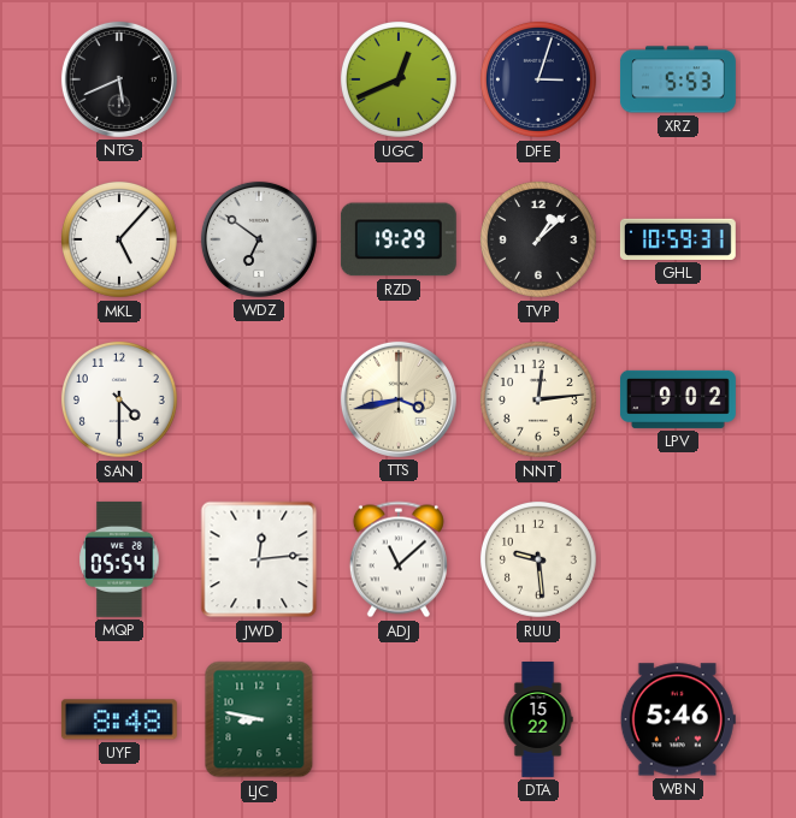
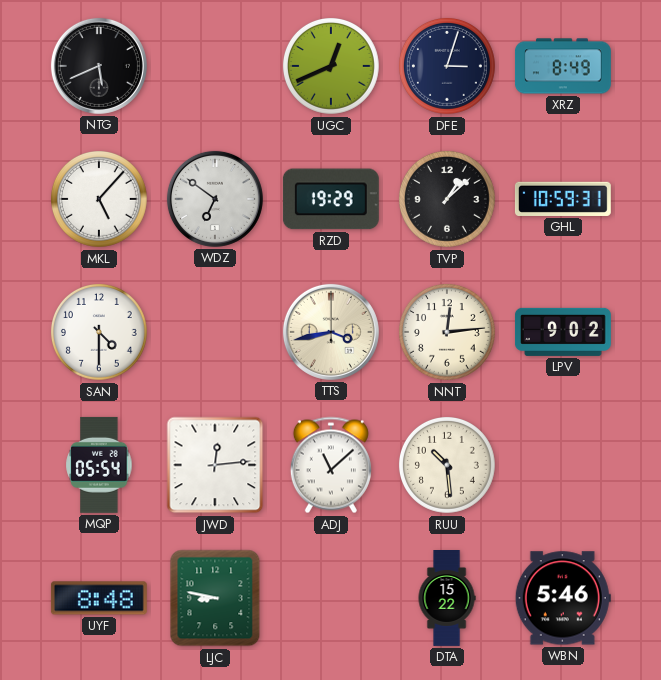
XRZ: 5:53 -> 8:49
RUU: 9:29 -> 10:29
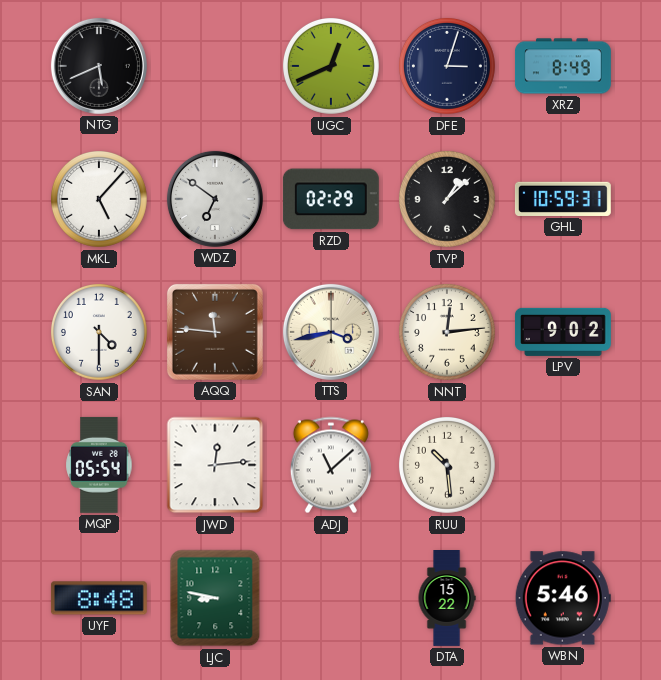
RZD: 19:29 -> 02:29
AQQ: none -> 11:46
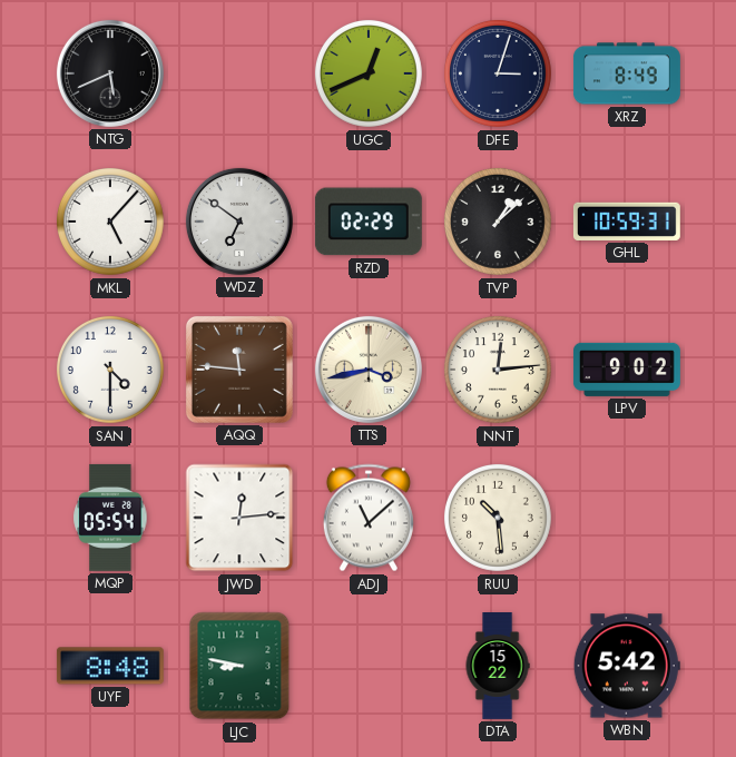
WBN: 5:46 -> 5:42
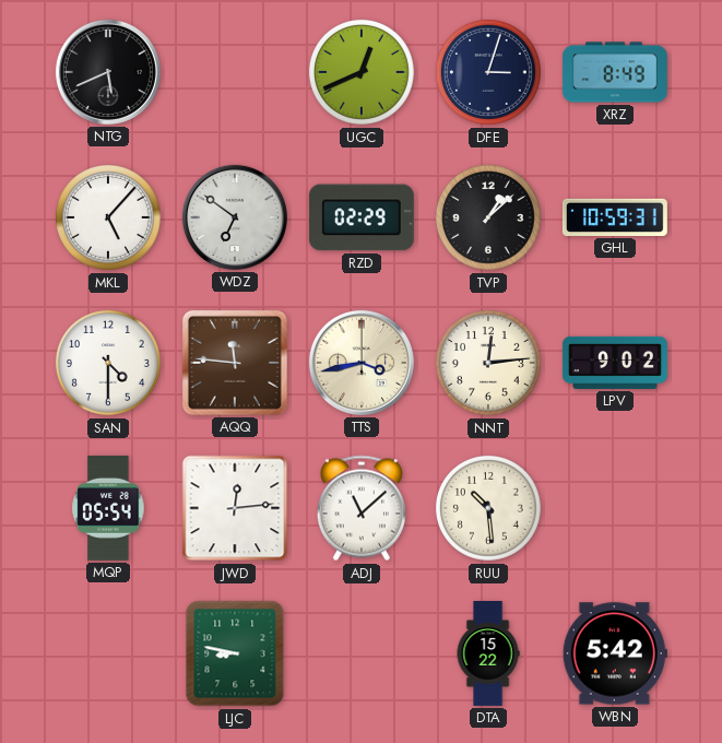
UYF: 8:48 -> none
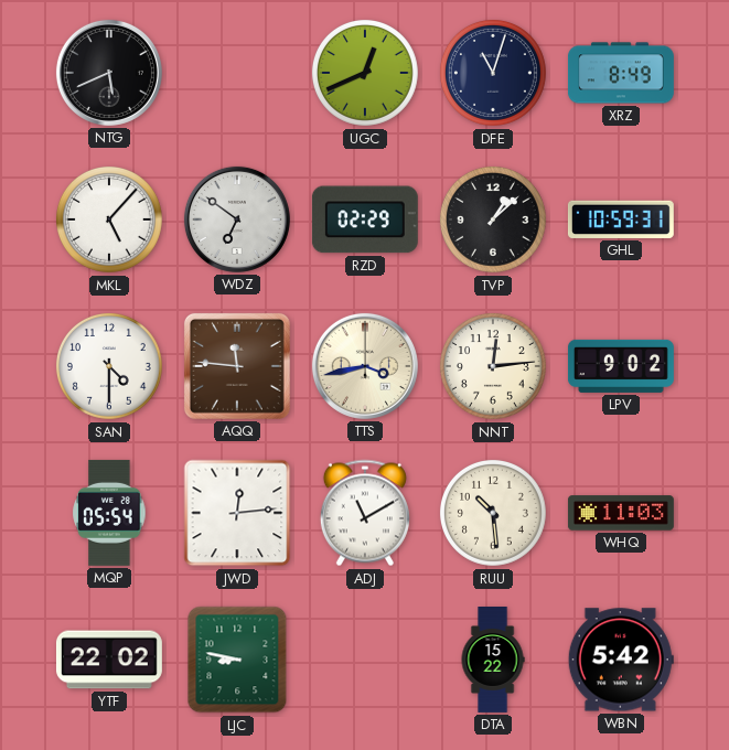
DFE: 3:03 -> 11:03
ADJ: 11:08 -> 11:10
WHQ: none -> 11:03
YTF: none -> 22:02
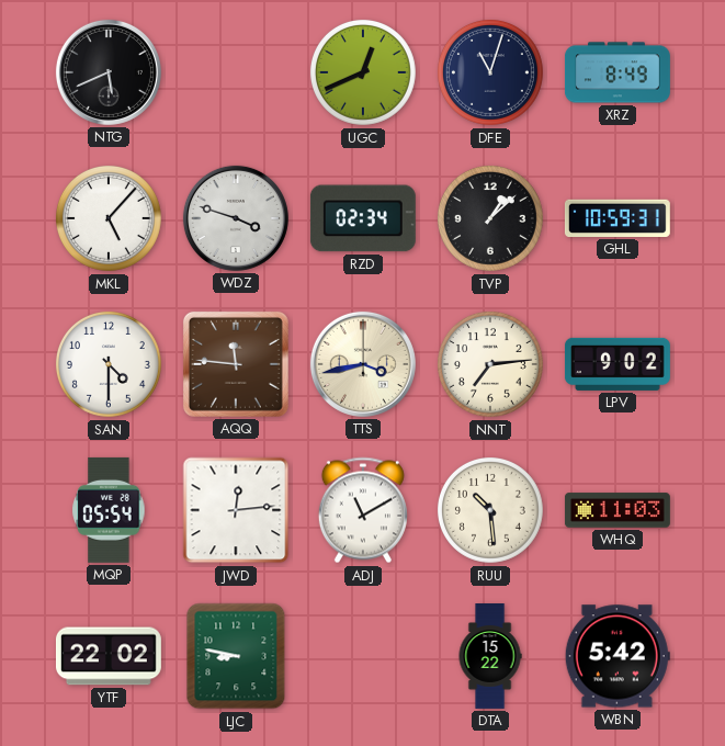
WDZ: 6:51 -> 3:48
RZD: 02:29 -> 02:34
NNT: 12:14 -> 7:14
